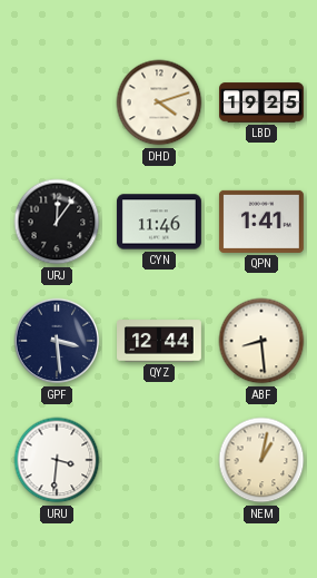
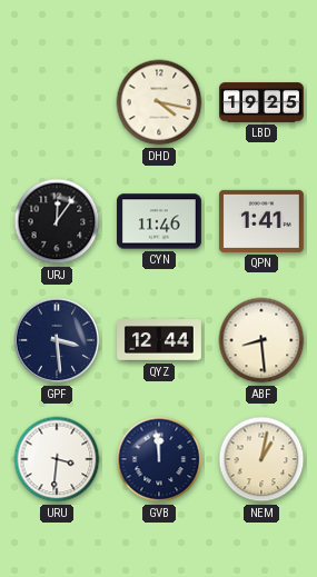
DHD: 4:12 -> 4:17
GVB: none -> 11:59
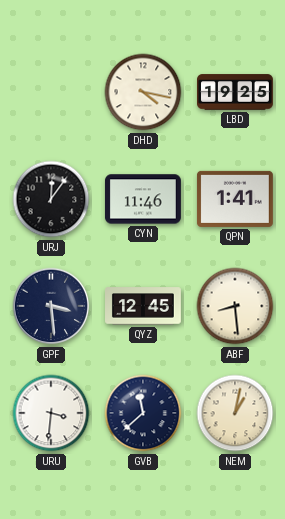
QYZ: 12:44 -> 12:45
GVB: 11:59 -> 11:38
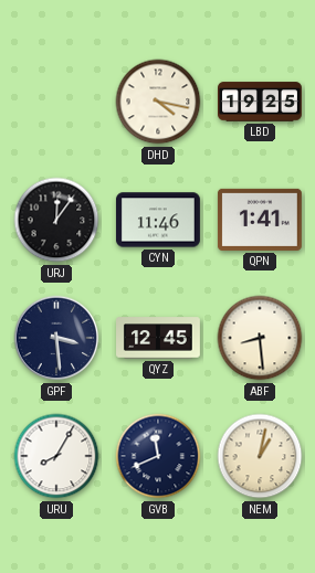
URU: 3:31 -> 8:05
GVB: 11:38 -> 11:41
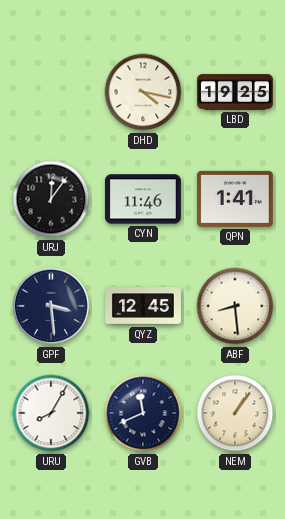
NEM: 1:02 -> 1:06
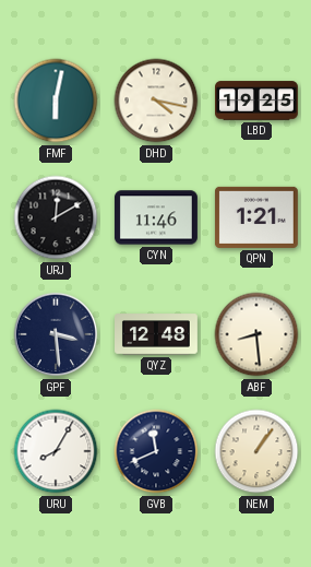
FMF: none -> 6:02
URJ: 12:06 -> 12:10
QPN: 1:41 -> 1:21
QYZ: 12:45 -> 12:48
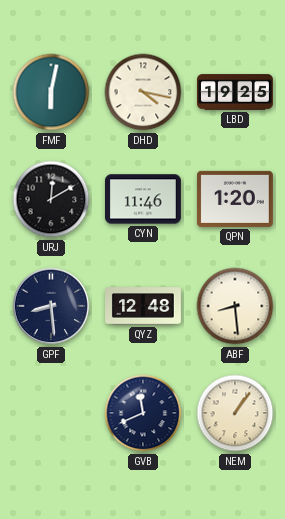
QPN: 1:21 -> 1:20
GPF: 3:29 -> 8:29
URU: 8:05 -> none
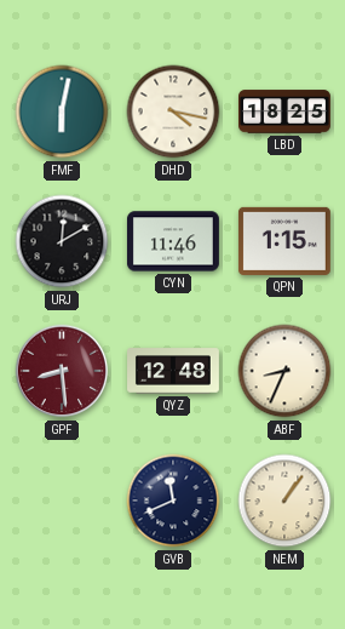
LBD: 19:25 -> 18:25
QPN: 1:20 -> 1:15
GPF dial: navy -> burgundy
ABF: 8:29 -> 8:34
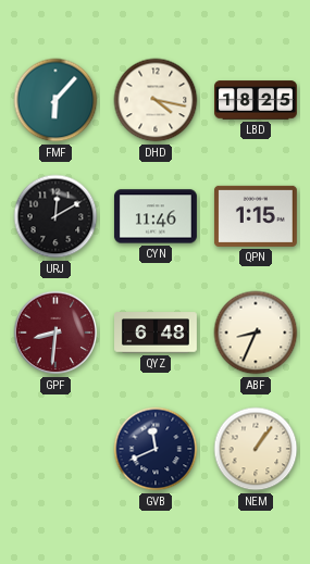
FMF: 6:02 -> 6:07
GPF: 8:29 -> 8:31
QYZ: 12:48 -> 6:48
